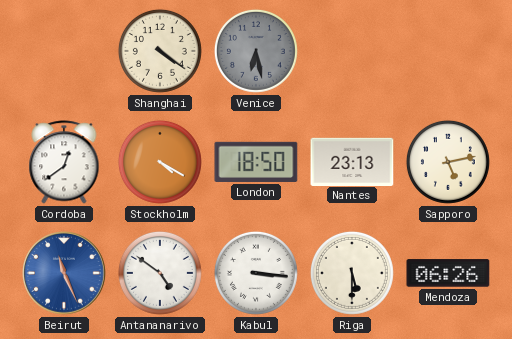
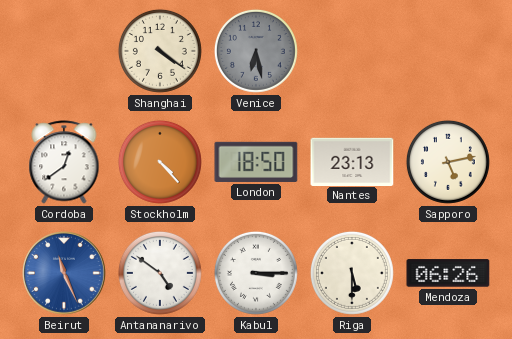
Stockholm: 4:20 -> 4:23
Kabul: 3:16 -> 3:15
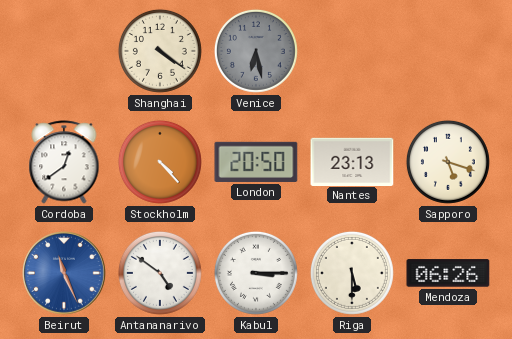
London: 18:50 -> 20:50
Sapporo: 5:13 -> 5:18
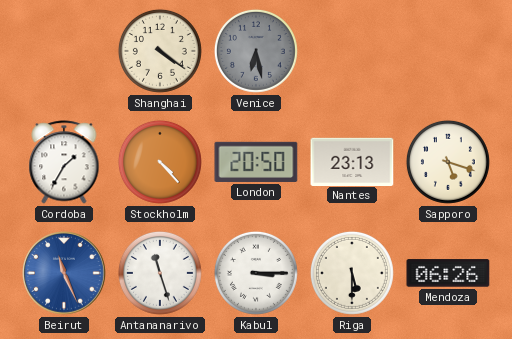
Cordoba: 12:39 -> 1:35
Antananarivo: 4:51 -> 11:27
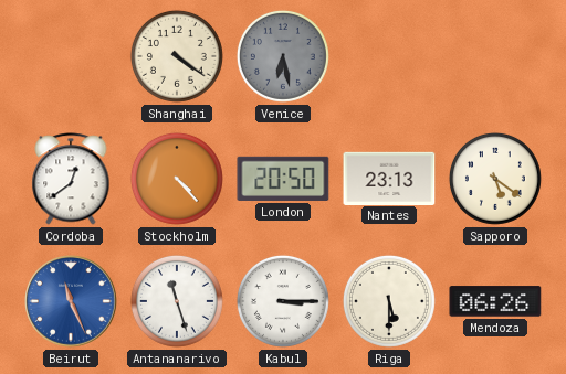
Cordoba: 1:35 -> 12:39
Sapporo: 5:18 -> 5:21
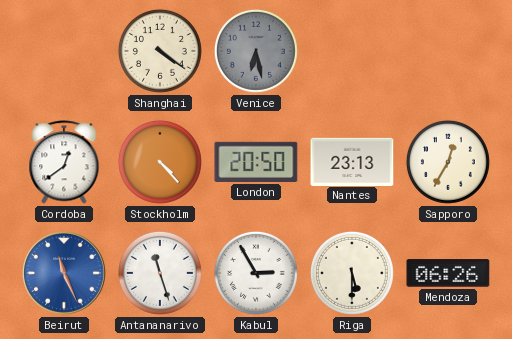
Sapporo: 5:21 -> 12:35
Kabul: 3:15 -> 2:55
